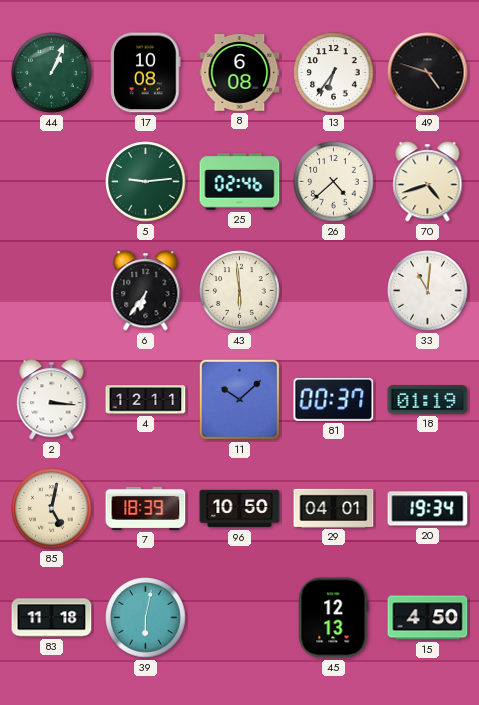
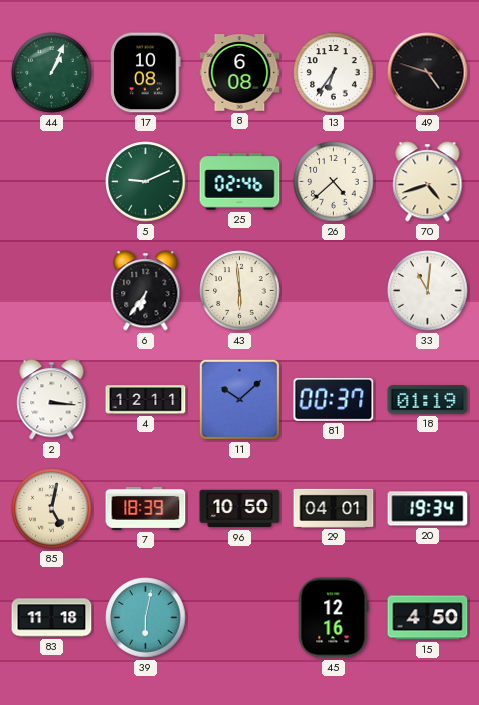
5: 9:14 -> 9:11
45: 12:13 -> 12:16
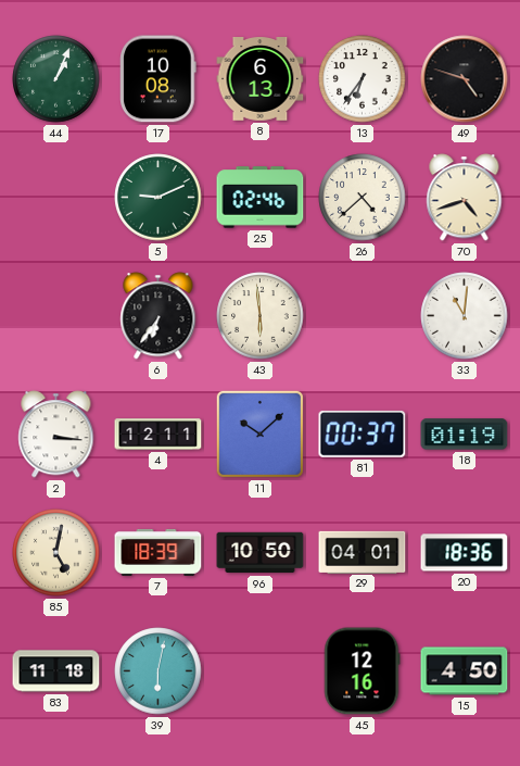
8: 6:08 -> 6:13
20: 19:34 -> 18:36
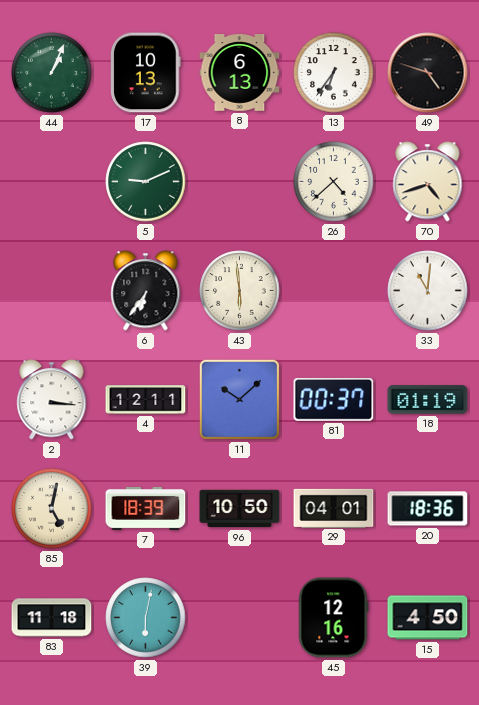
17: 10:08 -> 10:13
25: 02:46 -> none
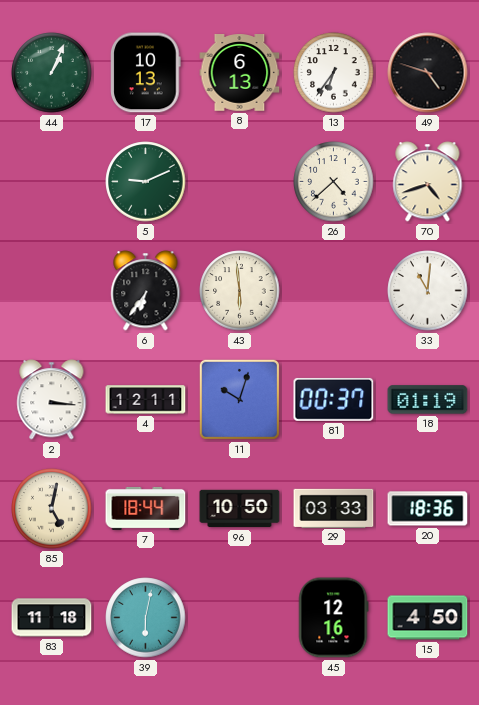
11: 10:08 -> 10:03
7: 18:39 -> 18:44
29: 04:01 -> 03:33
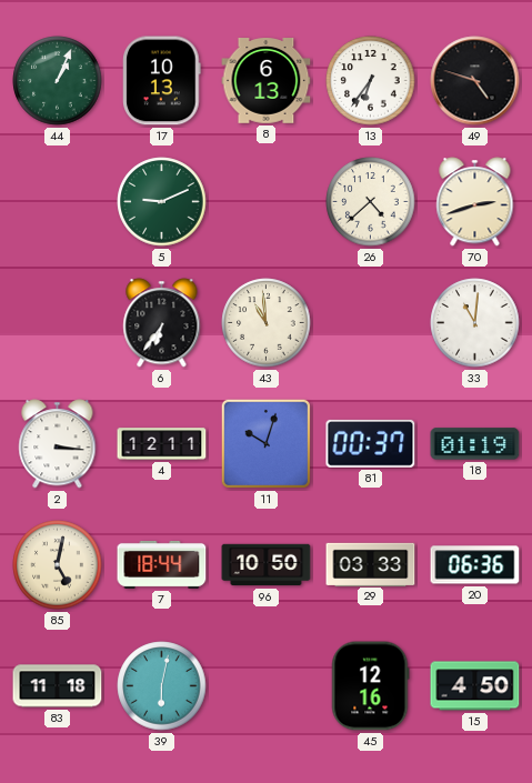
70: 4:42 -> 2:42
43: 5:59 -> 10:59
20: 18:36 -> 06:36
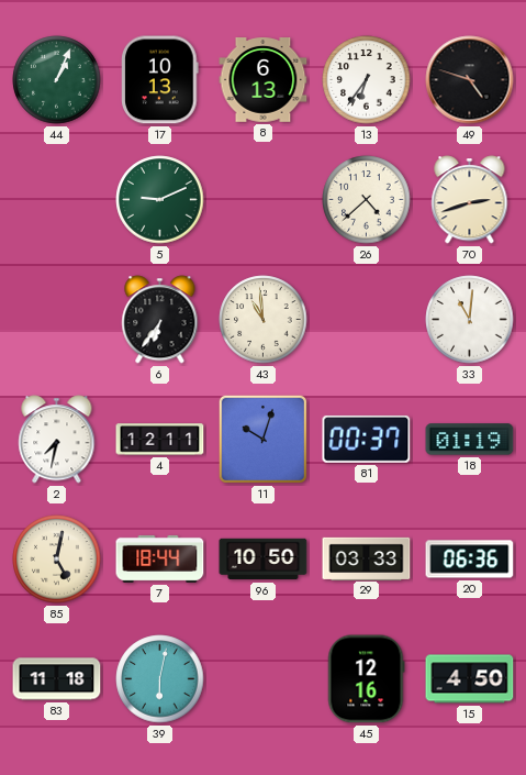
2: 3:16 -> 7:32
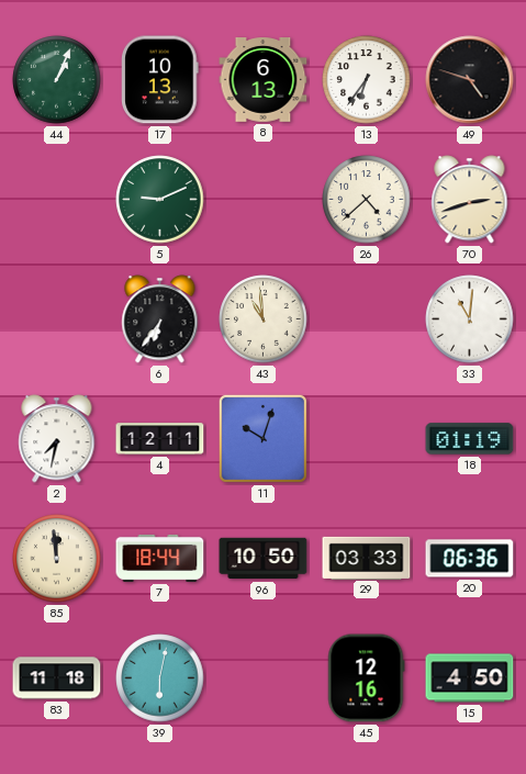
81: 00:37 -> none
85: 5:02 -> 11:59
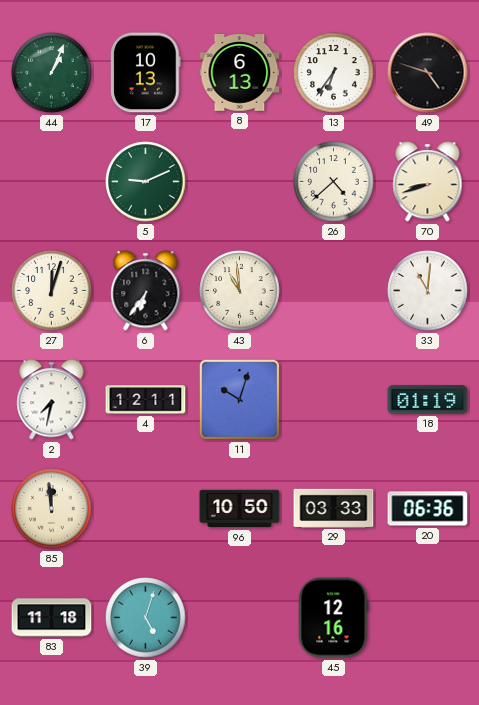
70: 2:42 -> 8:42
27: none -> 12:03
7: 18:44 -> none
39: 6:02 -> 5:03
15: 4:50 -> none
